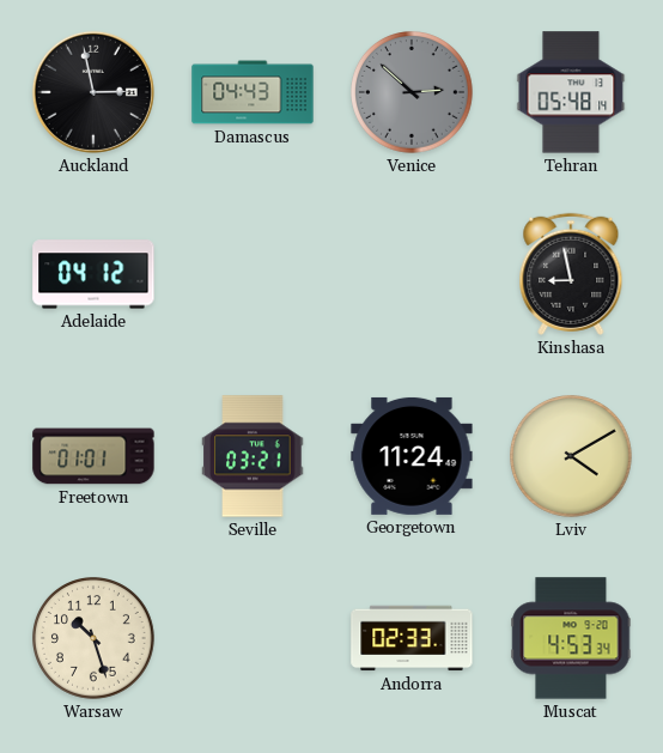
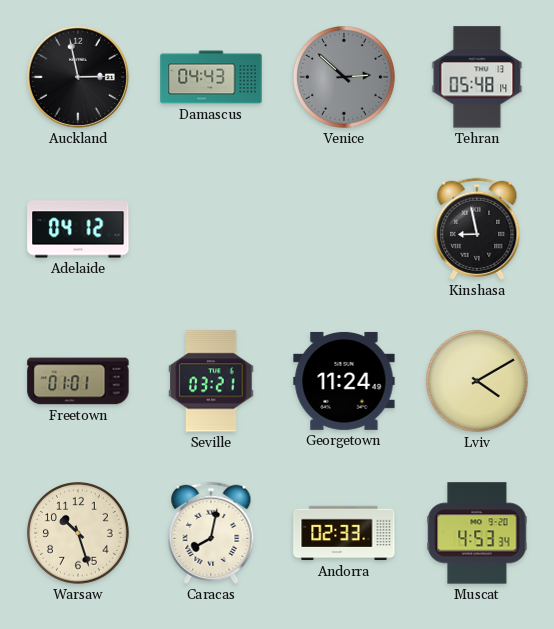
Caracas: none -> 8:02
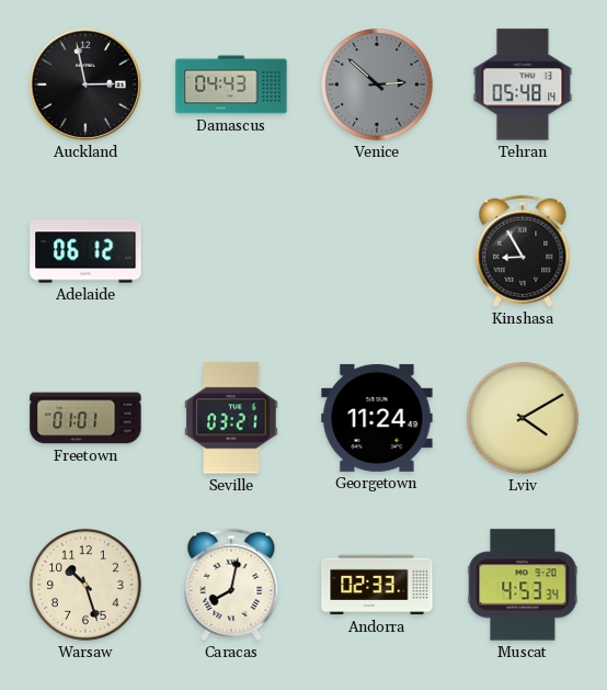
Adelaide: 04:12 -> 06:12
Kinshasa: 8:58 -> 8:55
